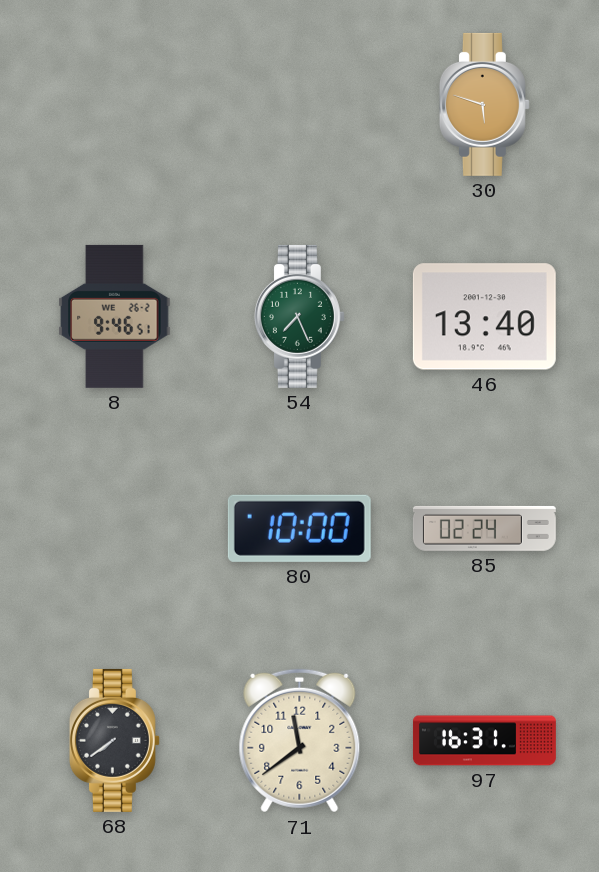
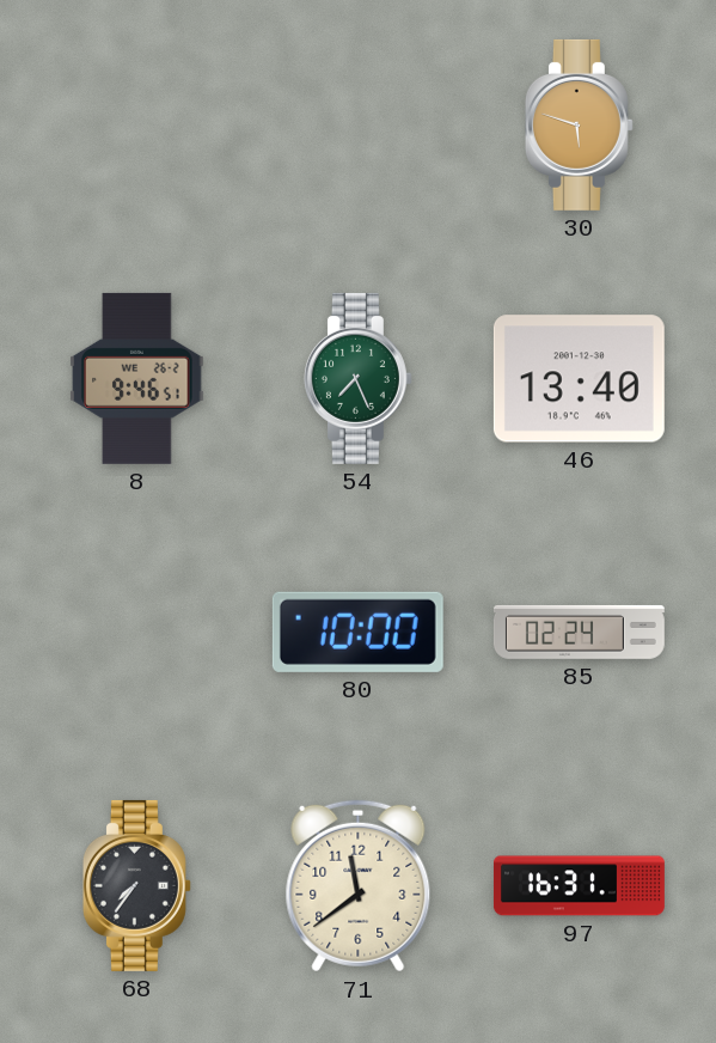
68: 7:39 -> 7:36
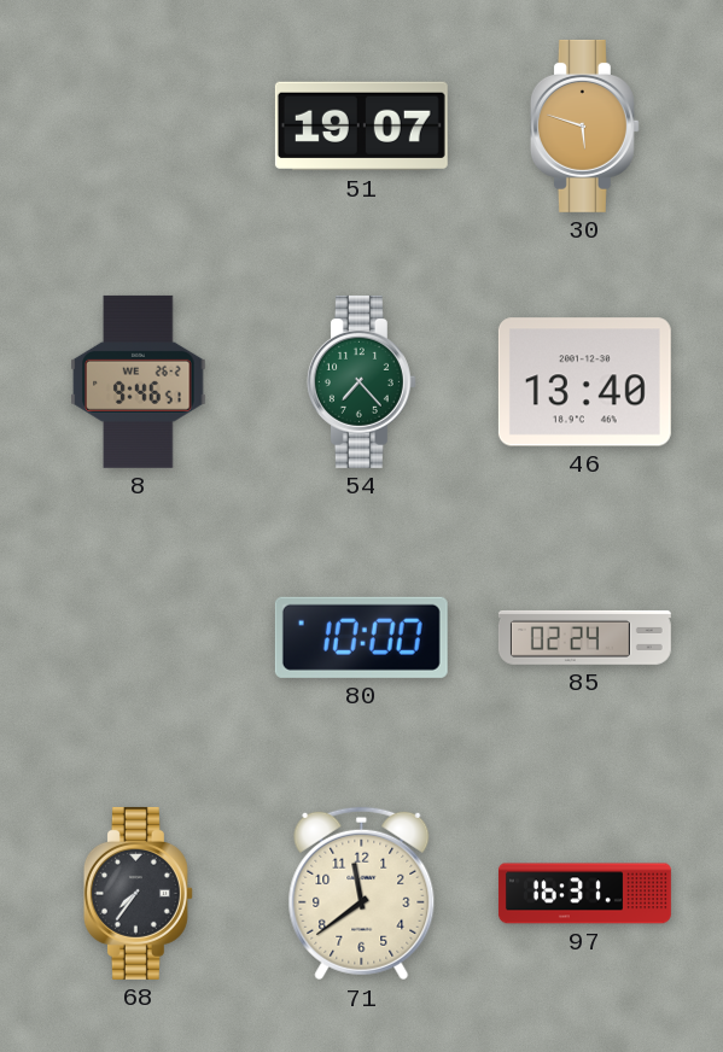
51: none -> 19:07
54: 7:26 -> 7:23
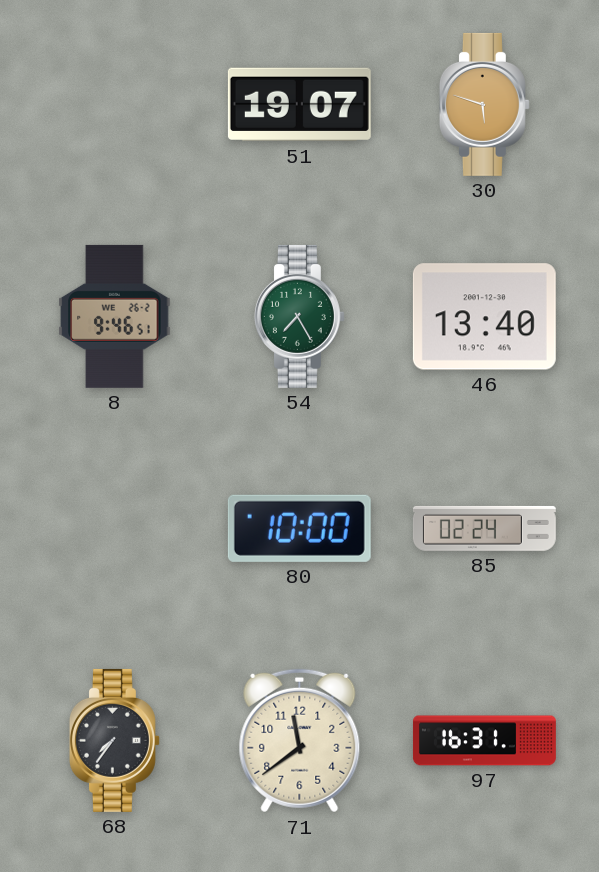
54: 7:23 -> 7:25
